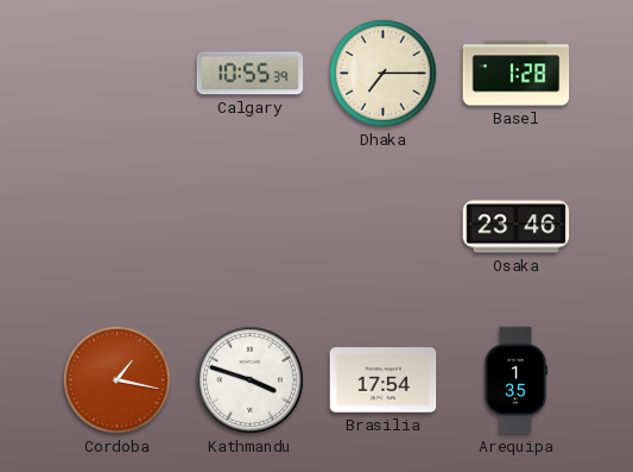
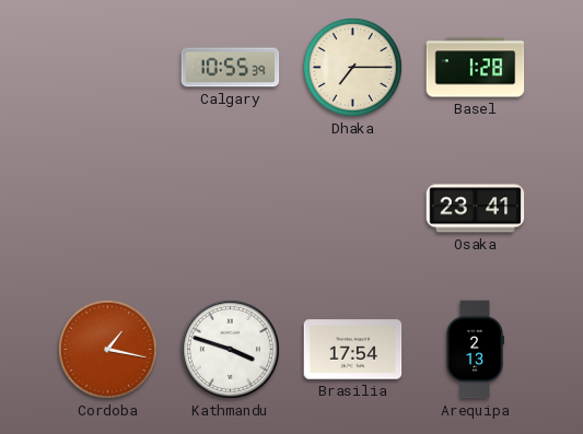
Osaka: 23:46 -> 23:41
Arequipa: 1:35 -> 2:13
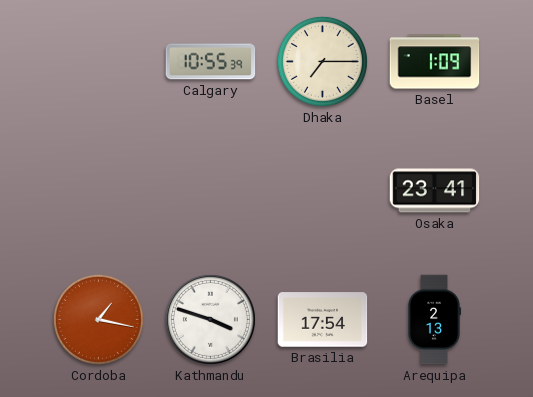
Basel: 1:28 -> 1:09
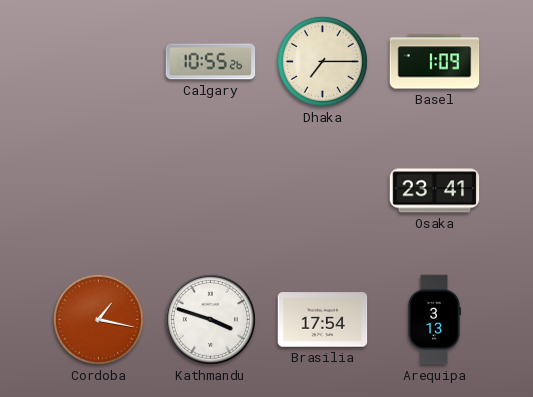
Calgary: 10:55:39 -> 10:55:26
Arequipa: 2:13 -> 3:13
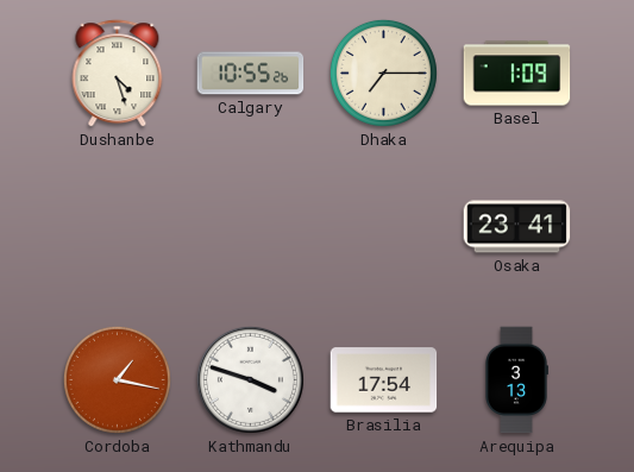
Dushanbe: none -> 4:27
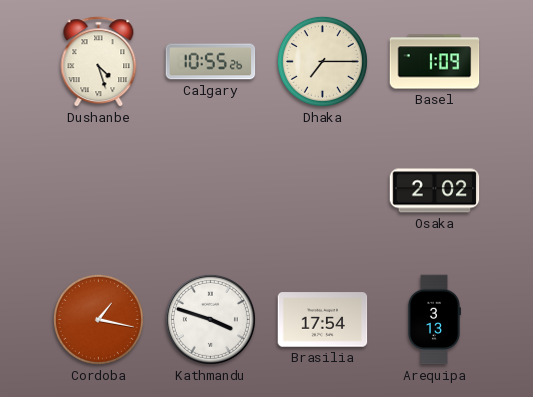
Osaka: 23:41 -> 2:02
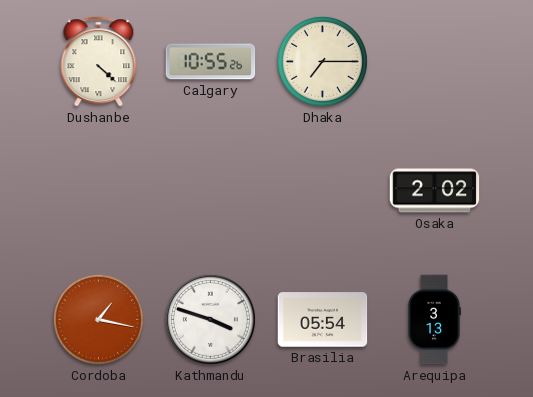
Dushanbe: 4:27 -> 4:22
Basel: 1:09 -> none
Brasilia: 17:54 -> 05:54
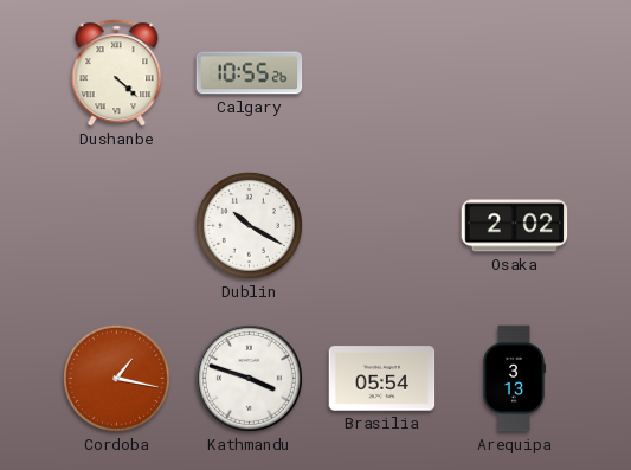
Dhaka: 7:15 -> none
Dublin: none -> 10:20
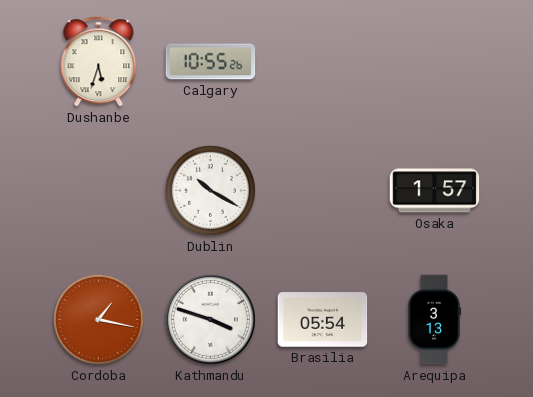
Dushanbe: 4:22 -> 5:33
Osaka: 2:02 -> 1:57
